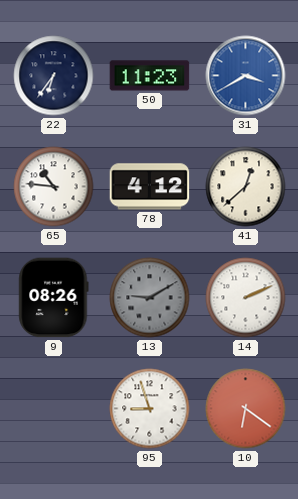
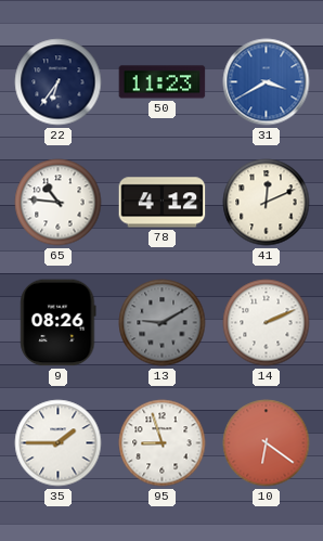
41: 12:38 -> 12:11
35: none -> 1:45
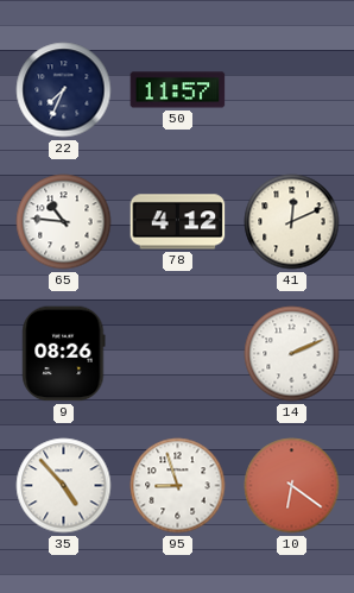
22: 6:36 -> 7:34
50: 11:23 -> 11:57
31: 3:40 -> none
13: 9:10 -> none
35: 1:45 -> 4:53
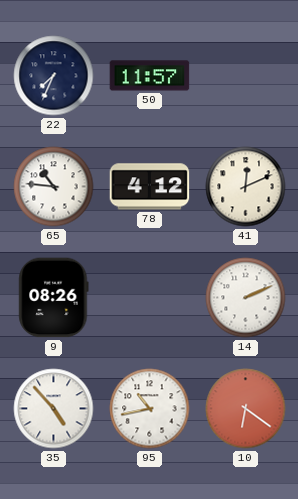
95: 8:57 -> 10:43
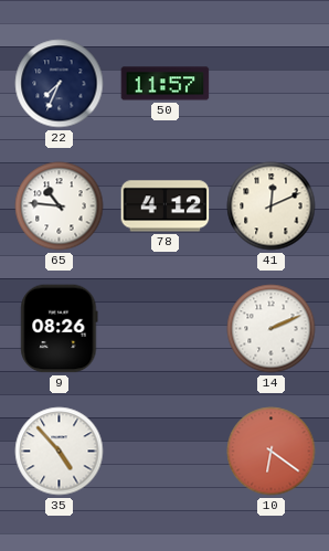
95: 10:43 -> none
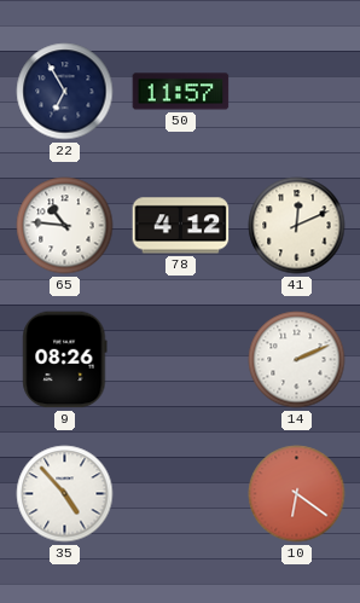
22: 7:34 -> 6:55
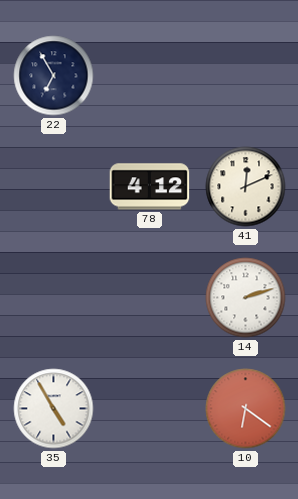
50: 11:57 -> none
65: 10:46 -> none
9: 08:26 -> none
14: 2:11 -> 2:12
35: 4:53 -> 4:55
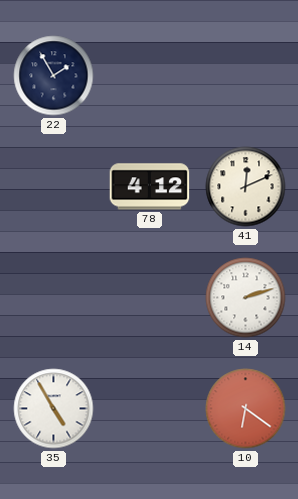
22: 6:55 -> 1:55
